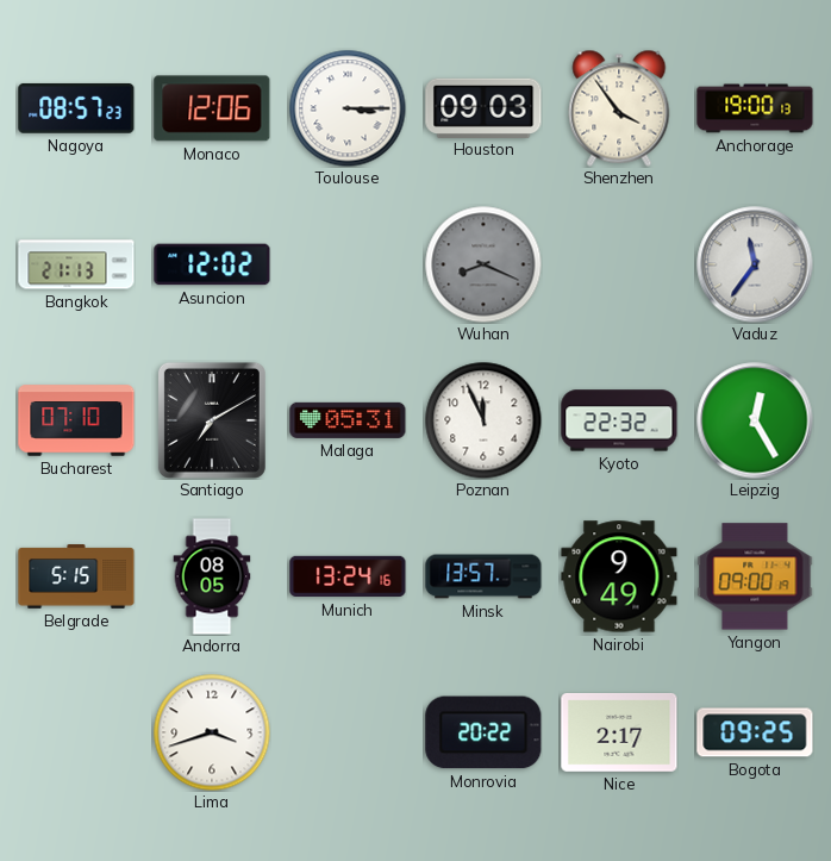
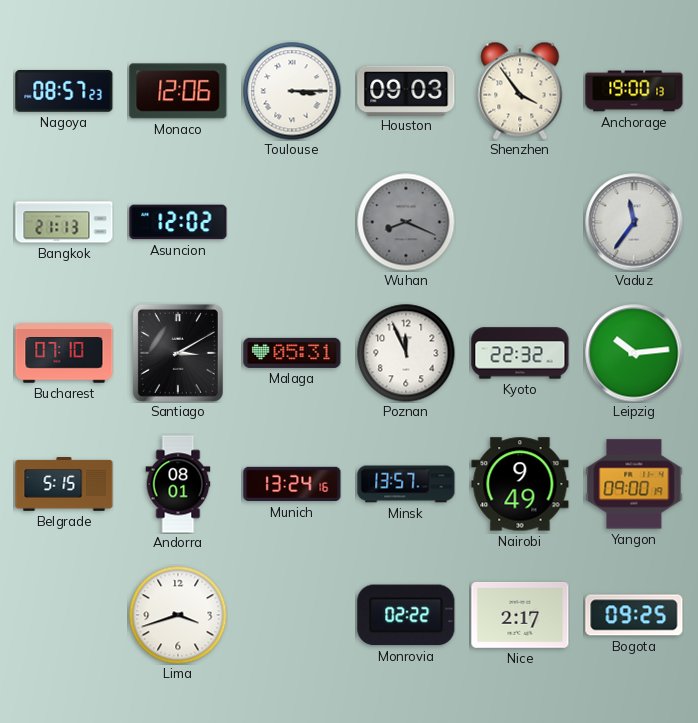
Santiago: 7:10 -> 3:10
Leipzig: 12:25 -> 10:14
Andorra: 08:05 -> 08:01
Monrovia: 20:22 -> 02:22
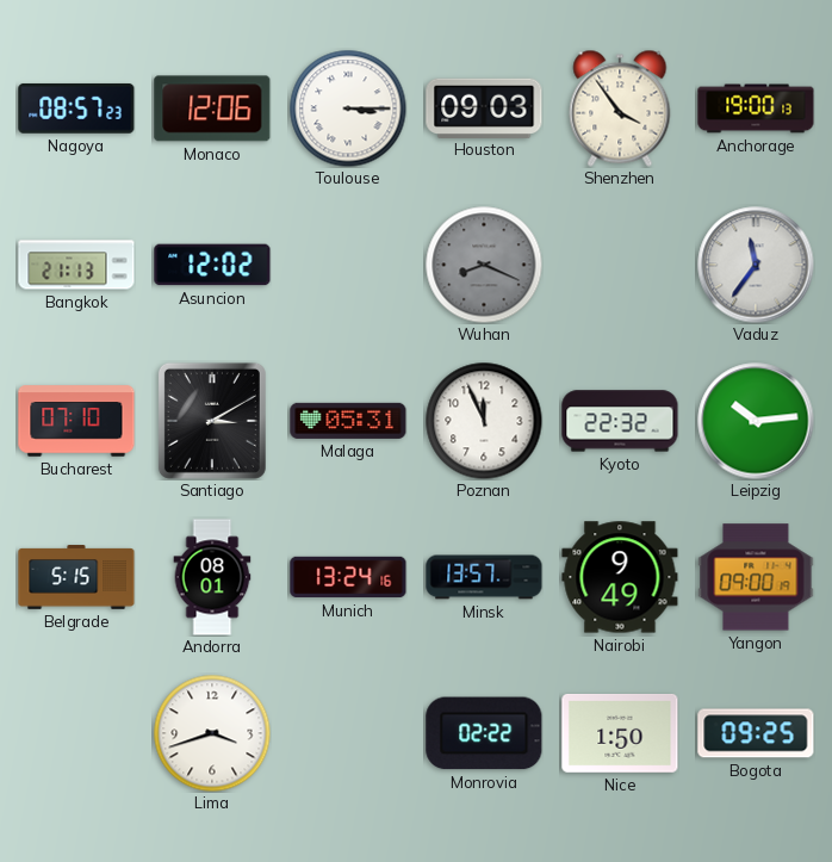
Nice: 2:17 -> 1:50
